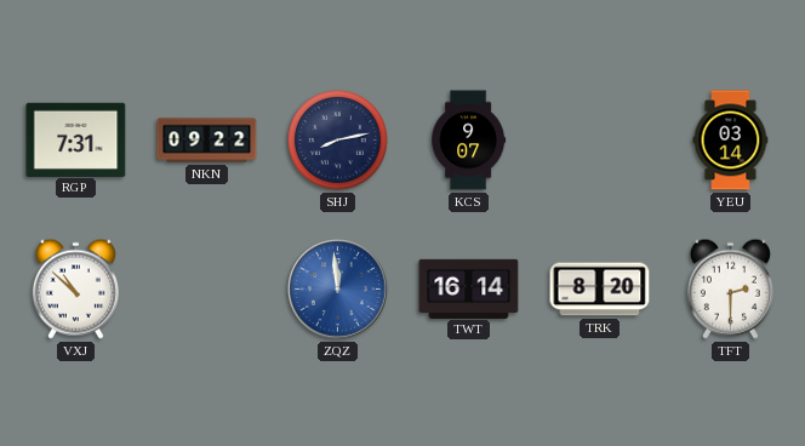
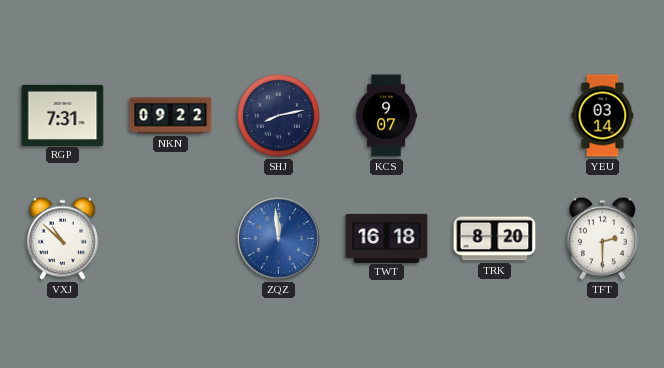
TWT: 16:14 -> 16:18
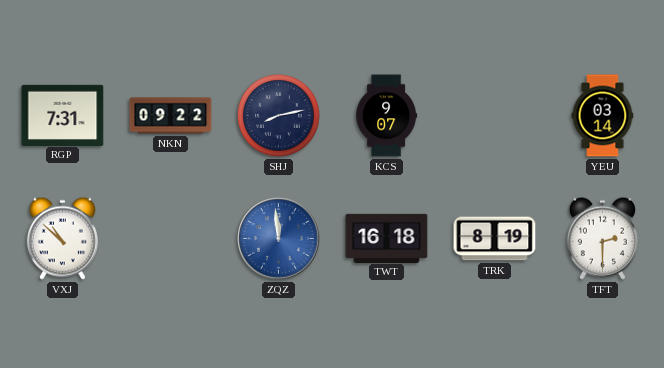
TRK: 8:20 -> 8:19
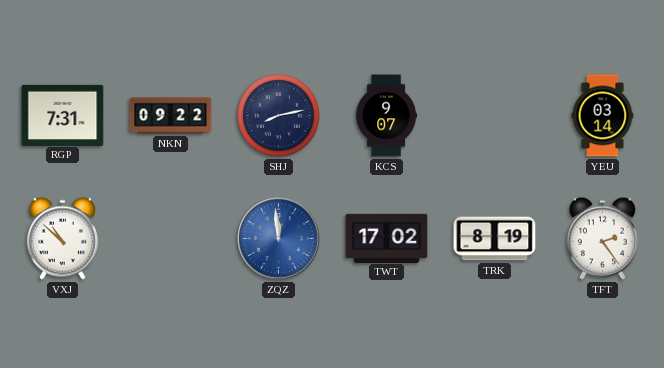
TWT: 16:18 -> 17:02
TFT: 2:30 -> 2:24
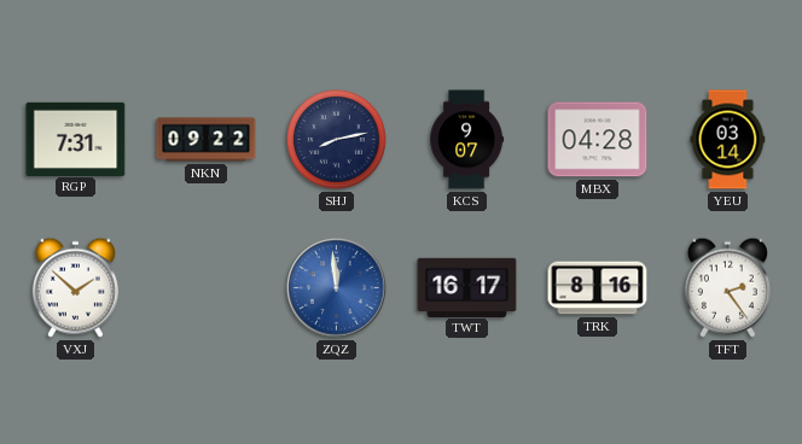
MBX: none -> 04:28
VXJ: 10:52 -> 1:52
TWT: 17:02 -> 16:17
TRK: 8:19 -> 8:16
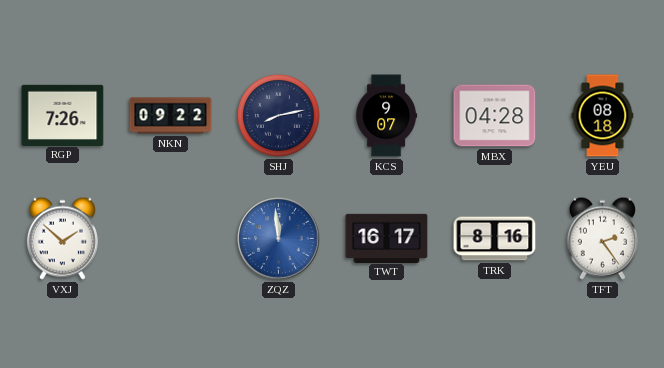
RGP: 7:31 -> 7:26
YEU: 03:14 -> 08:18
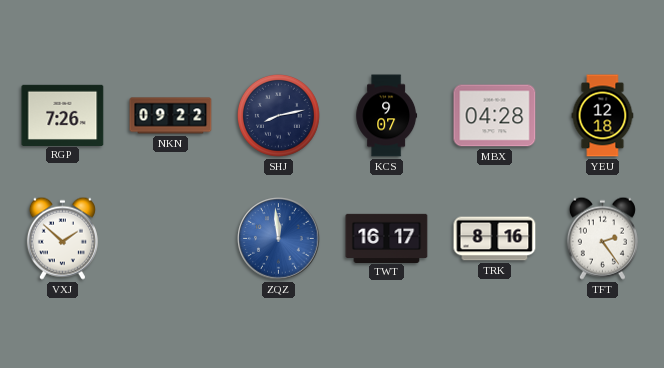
YEU: 08:18 -> 12:18
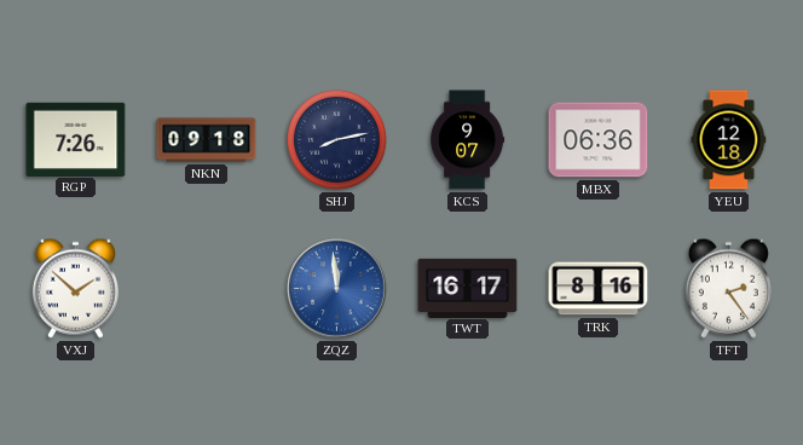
NKN: 09:22 -> 09:18
MBX: 04:28 -> 06:36
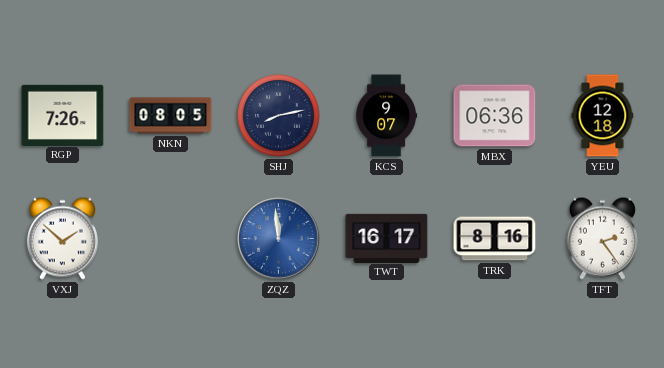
NKN: 09:18 -> 08:05
